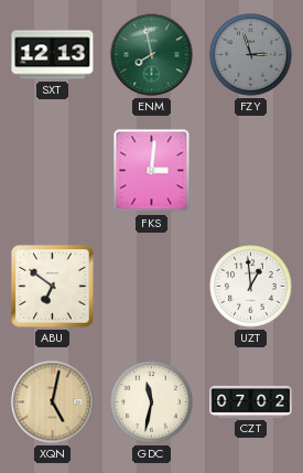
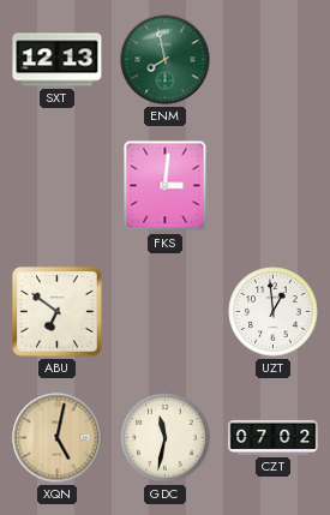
FZY: 2:57 -> none
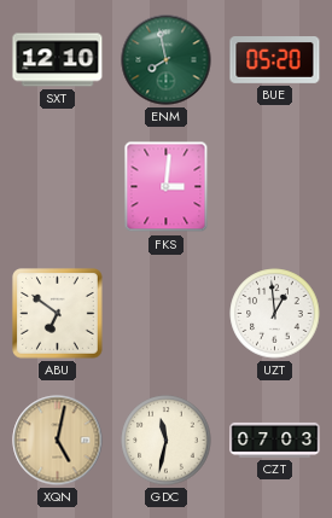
SXT: 12:13 -> 12:10
BUE: none -> 05:20
CZT: 07:02 -> 07:03
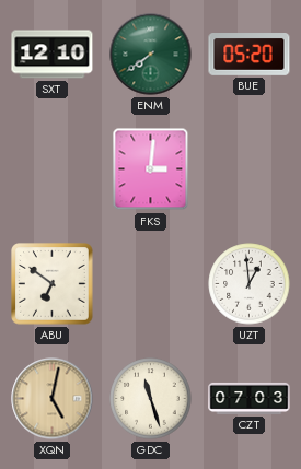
ENM: 7:58 -> 7:39
GDC: 11:32 -> 11:27
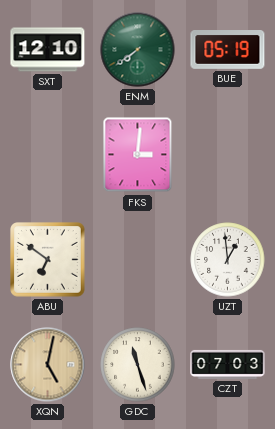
BUE: 05:20 -> 05:19
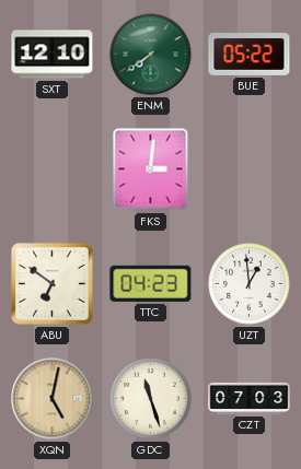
BUE: 05:19 -> 05:22
TTC: none -> 04:23
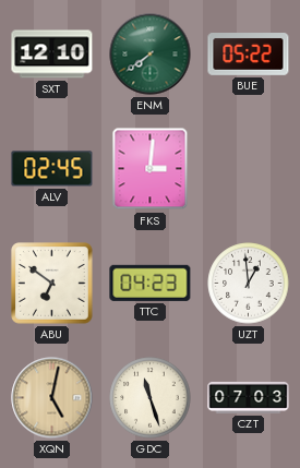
ALV: none -> 02:45
